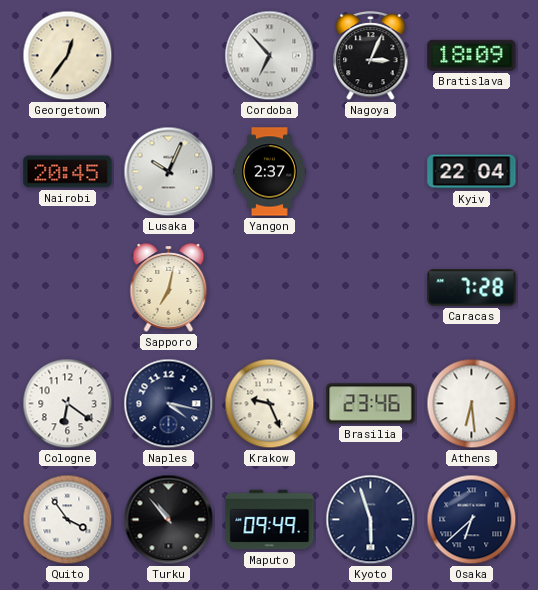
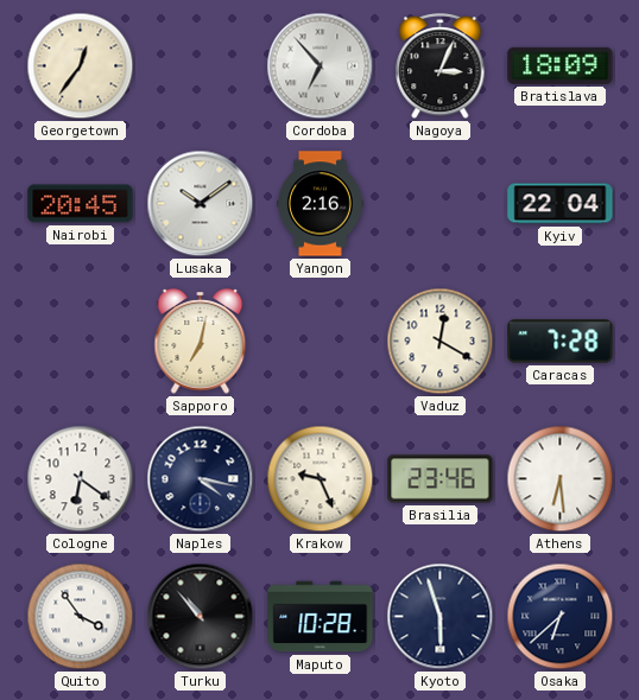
Lusaka: 10:04 -> 10:09
Yangon: 2:37 -> 2:16
Vaduz: none -> 12:20
Maputo: 09:49 -> 10:28
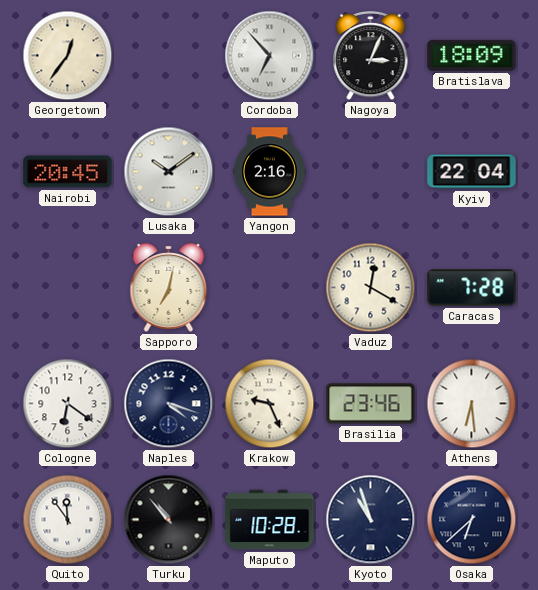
Naples: 4:17 -> 4:18
Quito: 3:54 -> 11:54
Kyoto: 5:57 -> 10:57
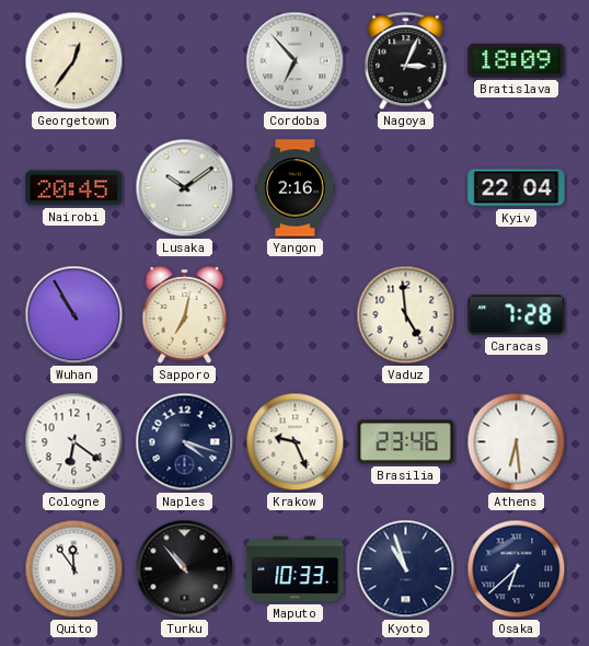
Wuhan: none -> 10:55
Vaduz: 12:20 -> 4:59
Maputo: 10:28 -> 10:33
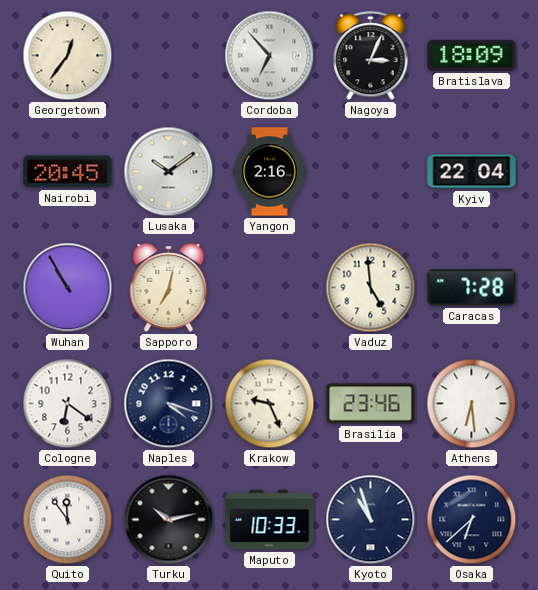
Turku: 10:53 -> 10:13
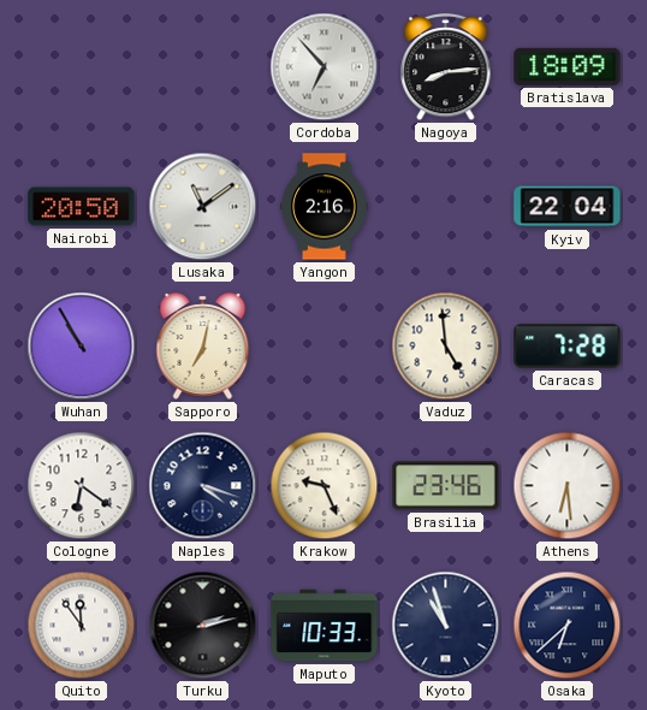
Georgetown: 12:36 -> none
Nagoya: 3:04 -> 8:14
Nairobi: 20:45 -> 20:50
Lusaka: 10:09 -> 11:09
Turku: 10:13 -> 2:13
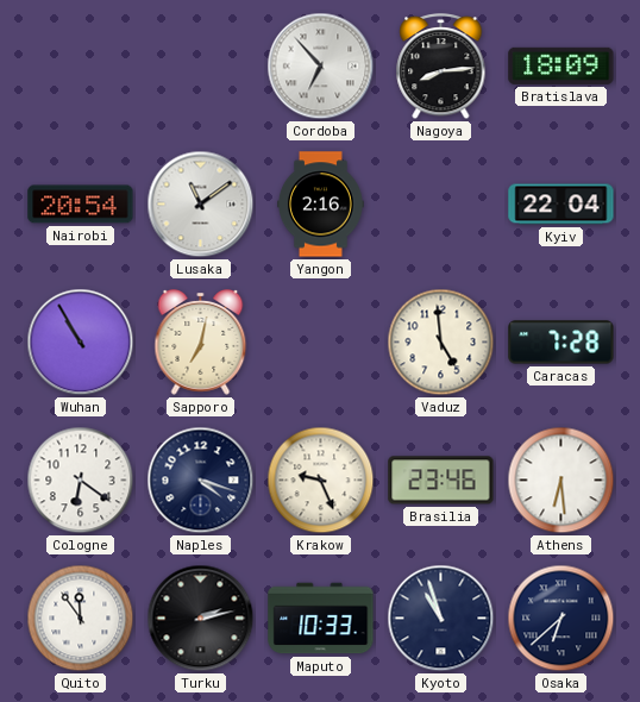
Nairobi: 20:50 -> 20:54
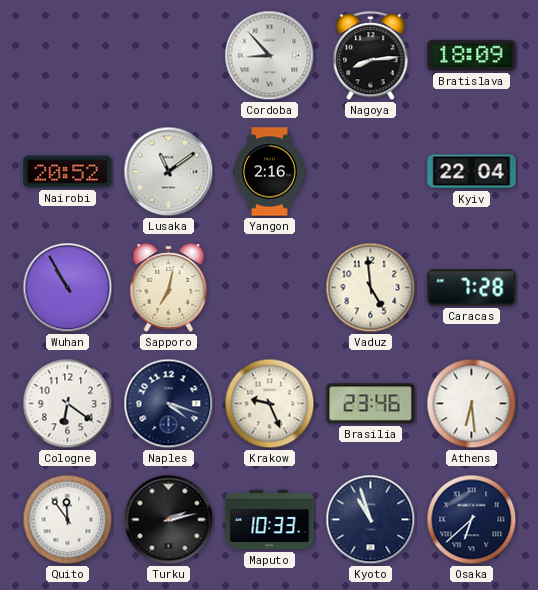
Cordoba: 6:53 -> 8:53
Nairobi: 20:54 -> 20:52
